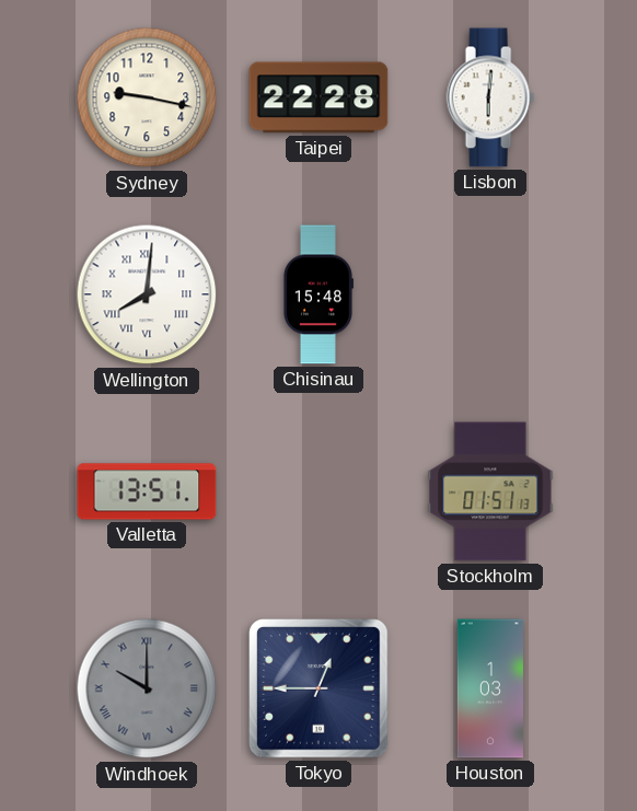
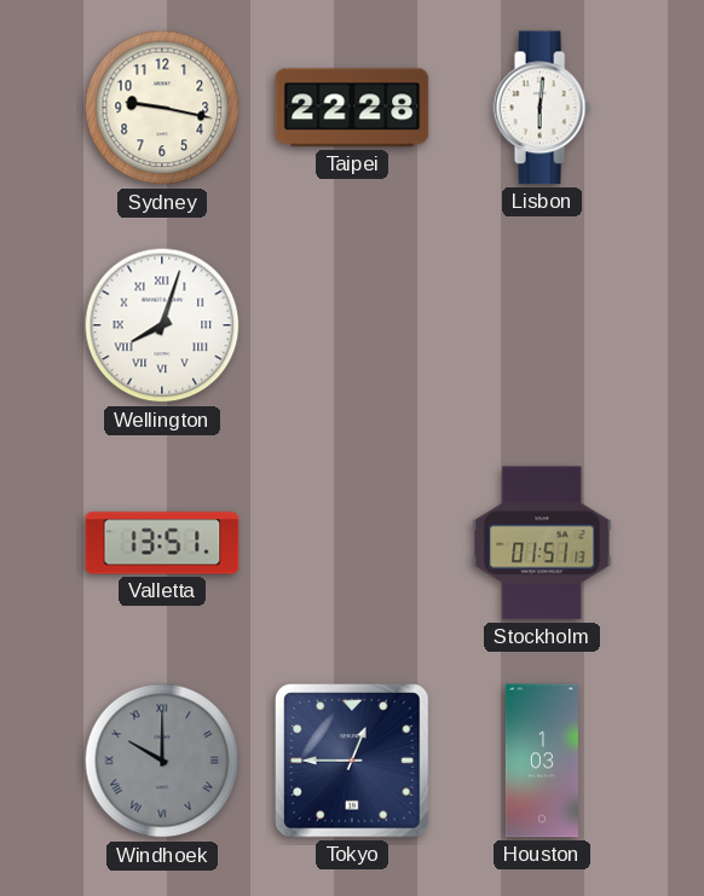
Wellington: 8:01 -> 8:03
Chisinau: 15:48 -> none
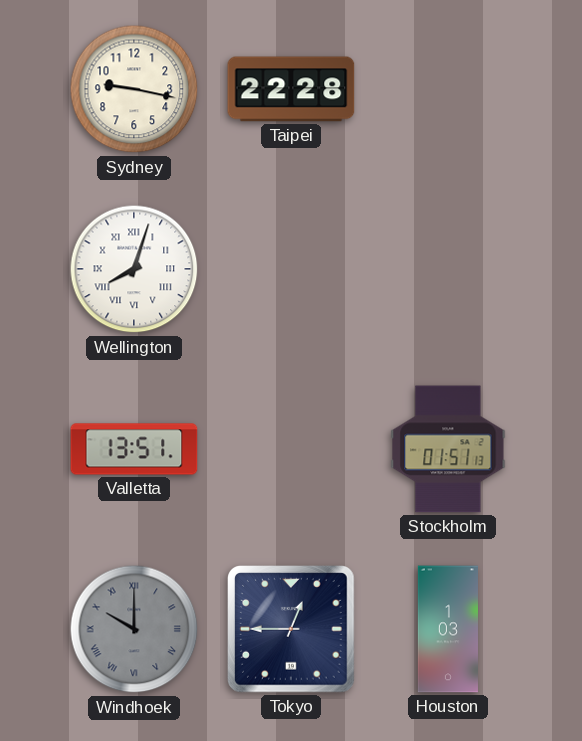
Lisbon: 6:01 -> none
